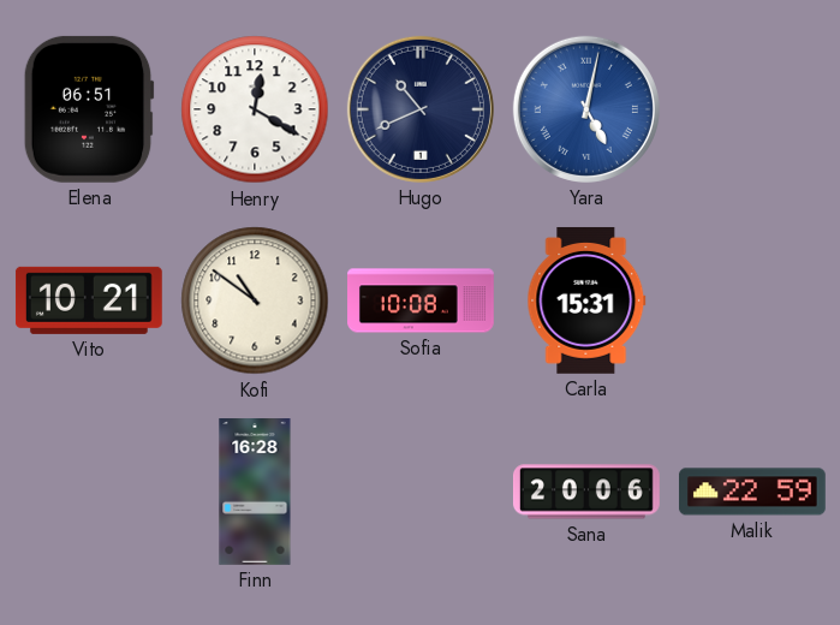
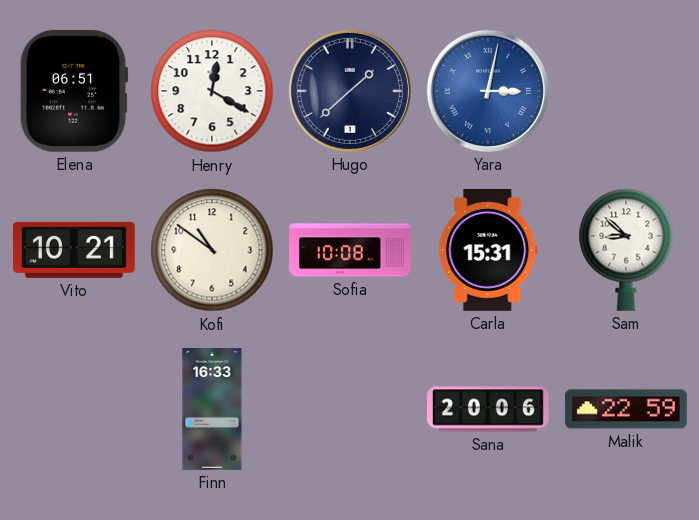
Hugo: 10:41 -> 1:38
Yara: 5:02 -> 3:02
Sam: none -> 8:52
Finn: 16:28 -> 16:33
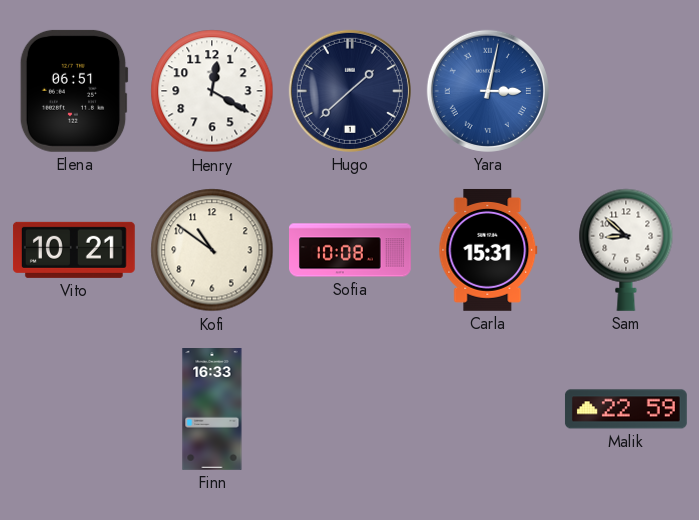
Sana: 20:06 -> none
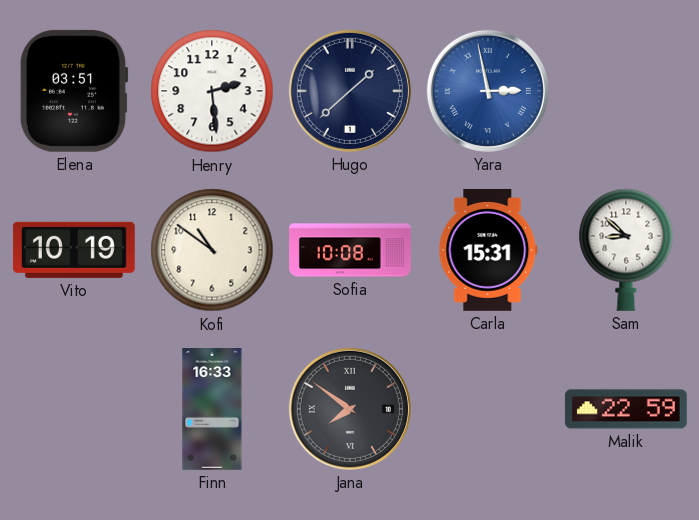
Elena: 06:51 -> 03:51
Henry: 12:20 -> 2:29
Yara: 3:02 -> 2:58
Vito: 10:21 -> 10:19
Jana: none -> 7:51
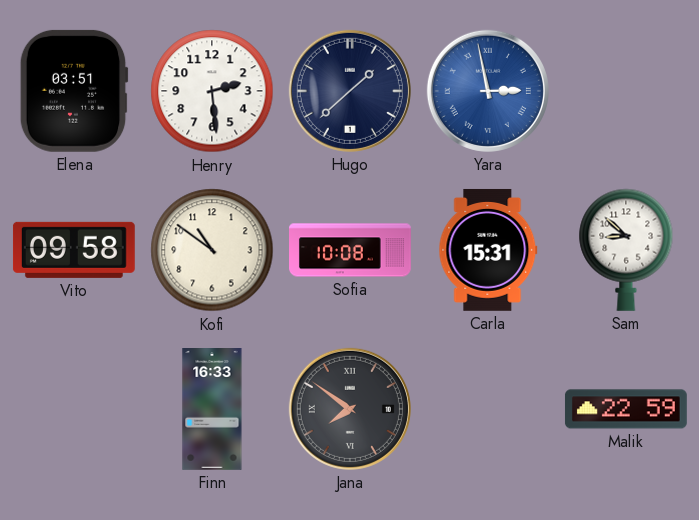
Vito: 10:19 -> 09:58
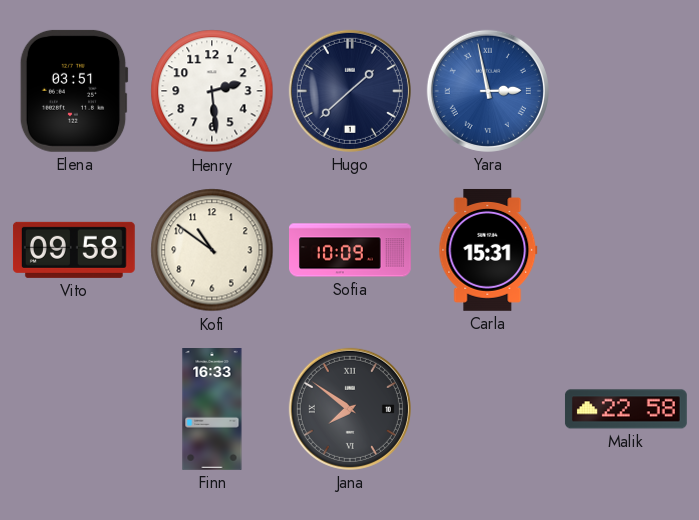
Sofia: 10:08 -> 10:09
Sam: 8:52 -> none
Malik: 22:59 -> 22:58
